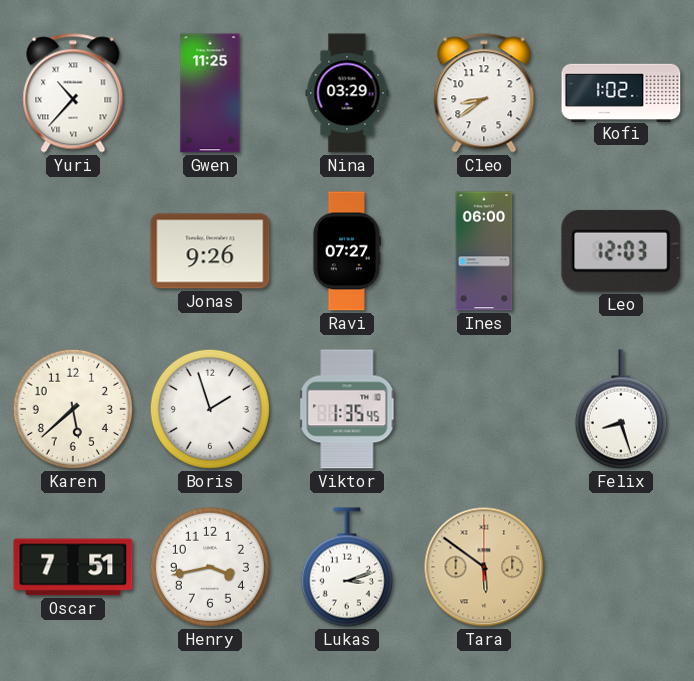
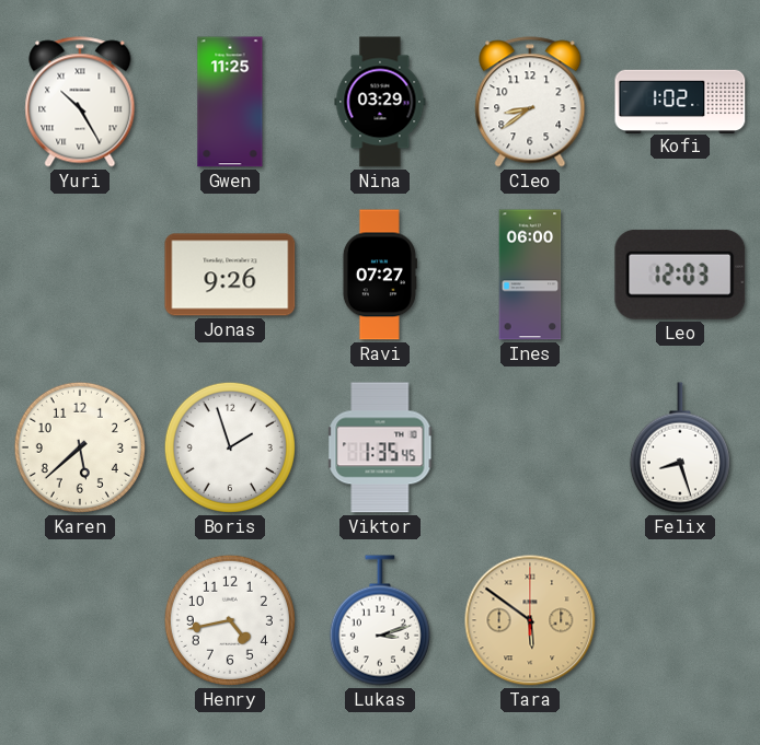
Yuri: 10:37 -> 10:25
Oscar: 7:51 -> none
Henry: 3:43 -> 4:43
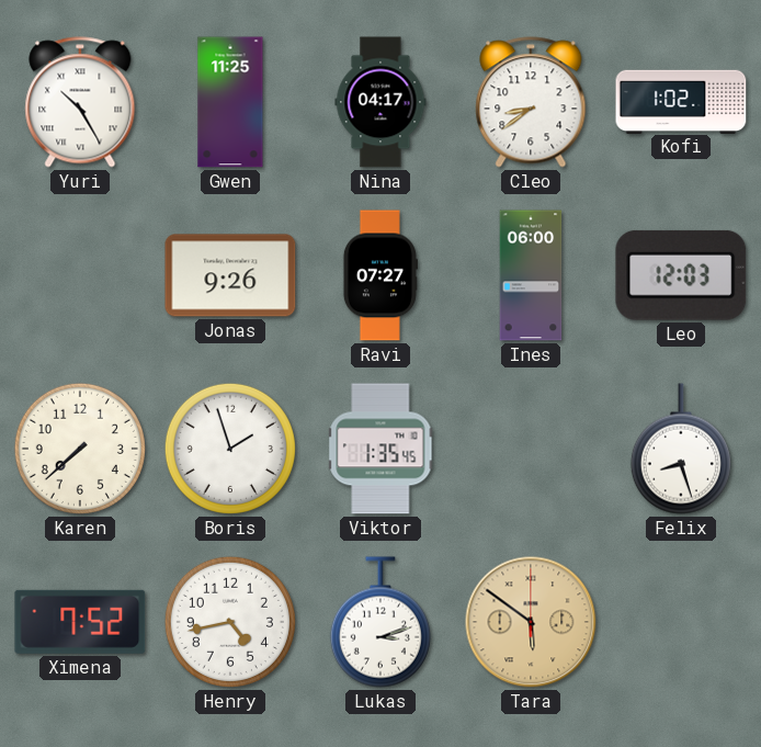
Nina: 03:29 -> 04:17
Karen: 5:38 -> 7:38
Ximena: none -> 7:52
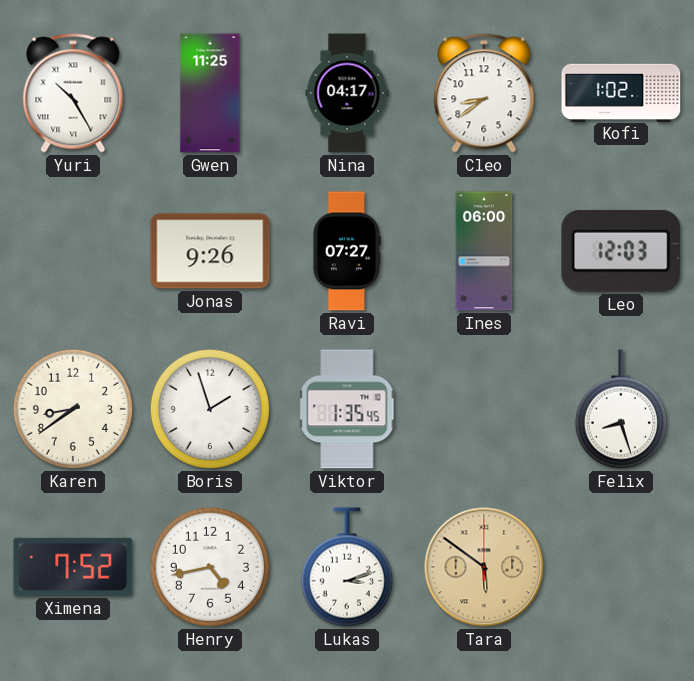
Karen: 7:38 -> 8:39
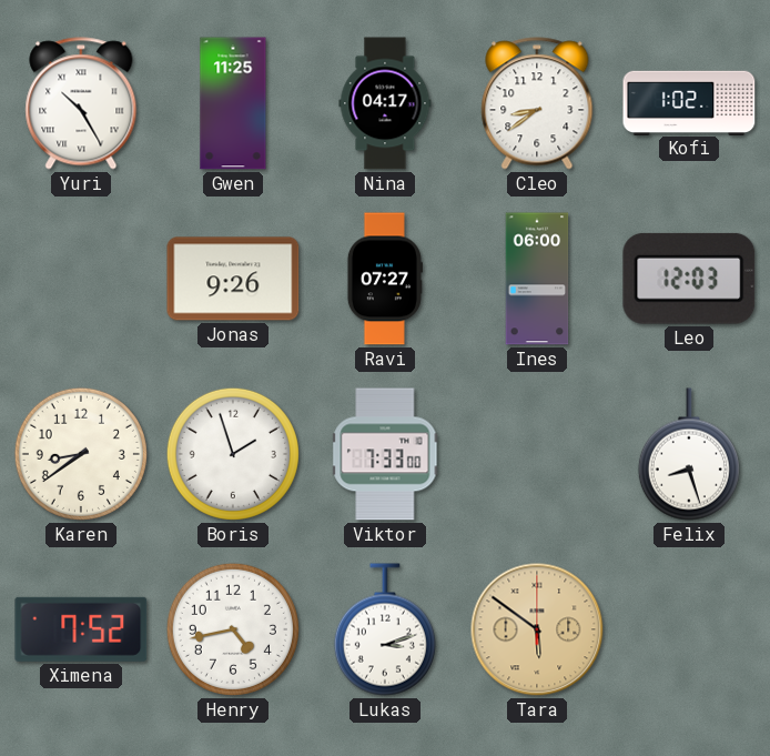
Viktor: 1:35 -> 7:33
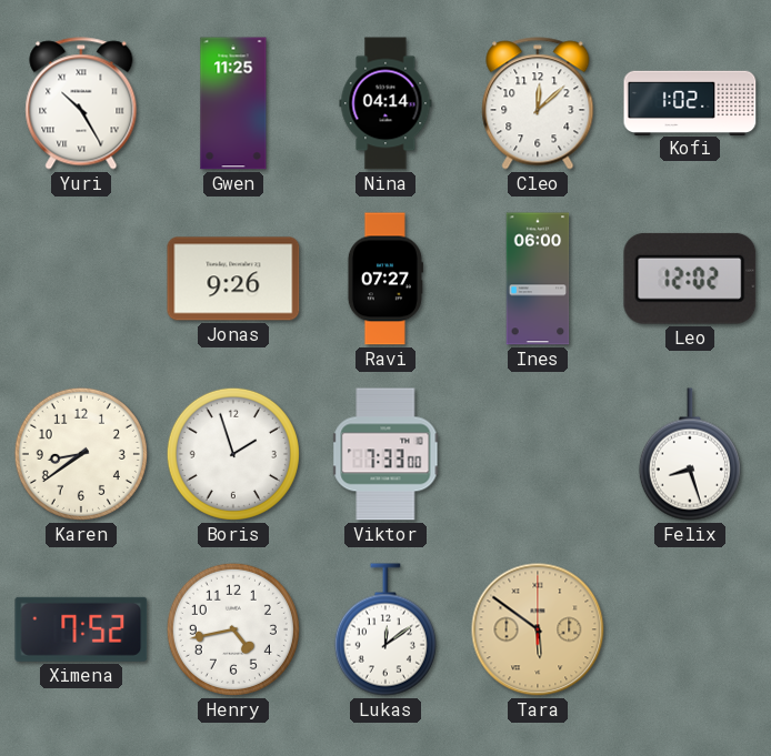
Nina: 04:17 -> 04:14
Cleo: 8:39 -> 12:08
Leo: 12:03 -> 12:02
Lukas: 3:12 -> 12:09
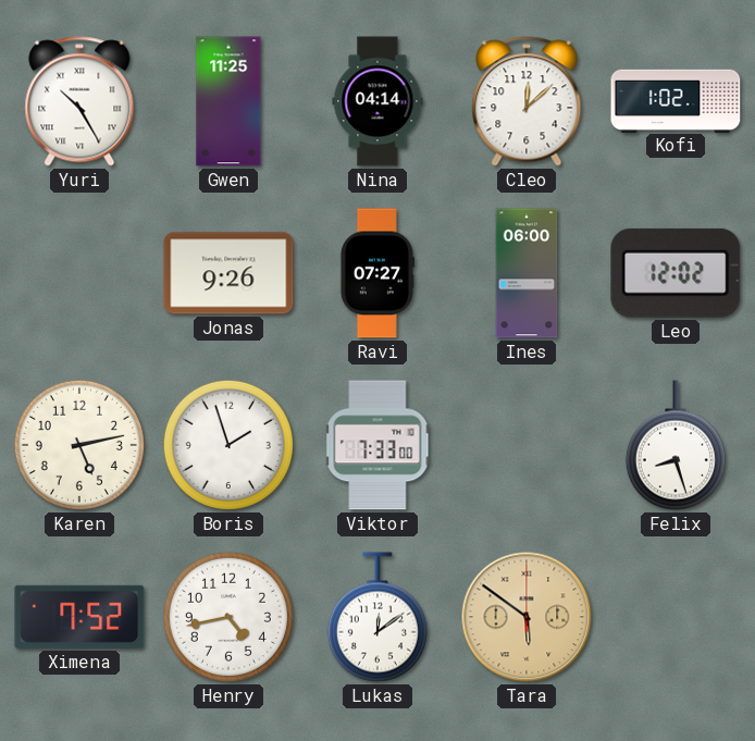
Karen: 8:39 -> 5:13
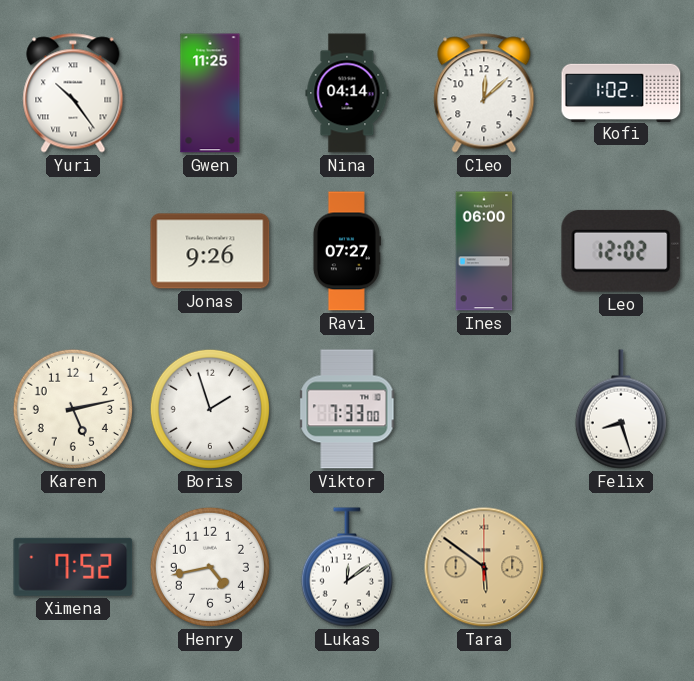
Yuri: 10:25 -> 10:24
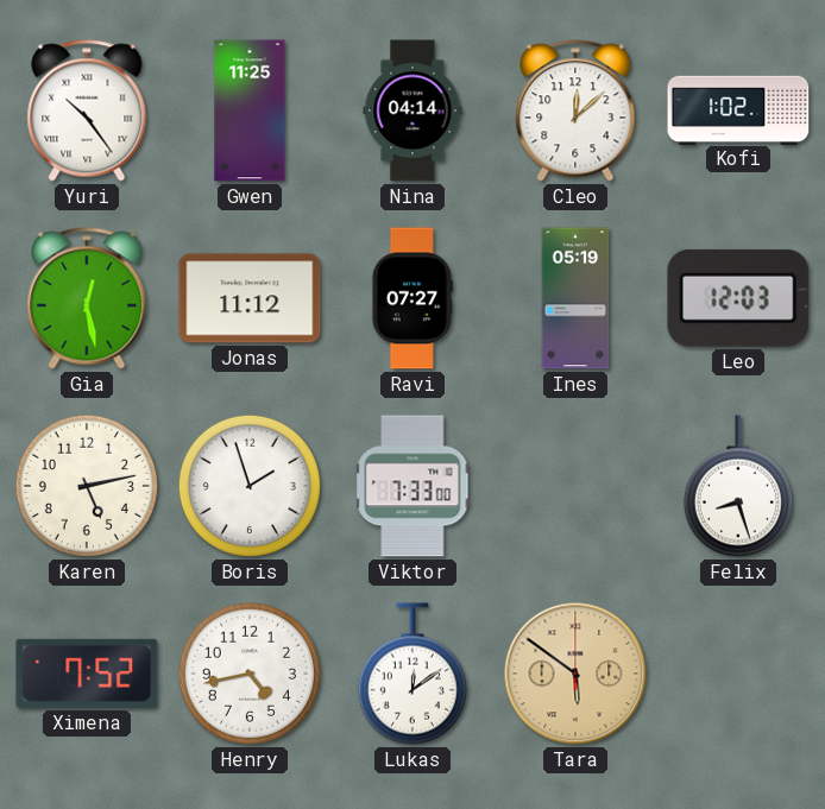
Gia: none -> 12:28
Jonas: 9:26 -> 11:12
Ines: 06:00 -> 05:19
Leo: 12:02 -> 12:03
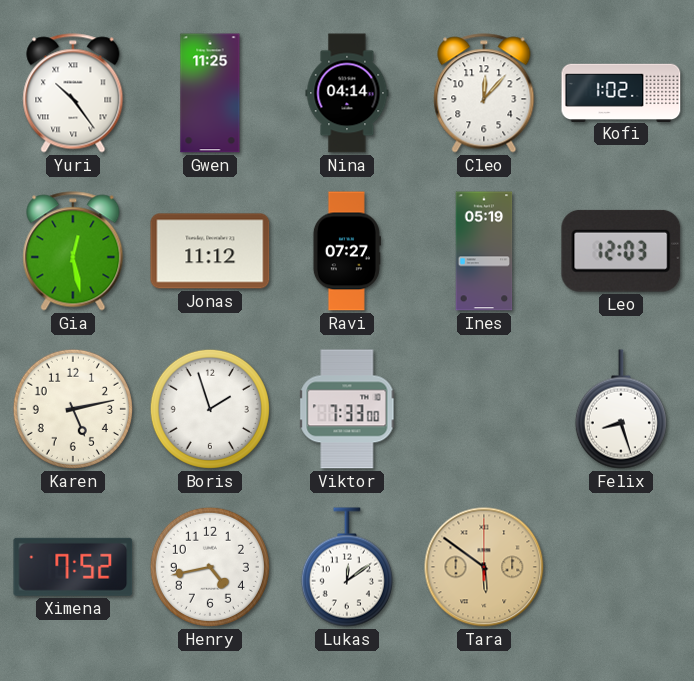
Cleo: 12:08 -> 12:07
